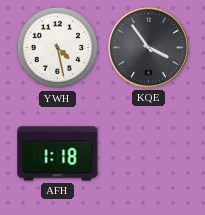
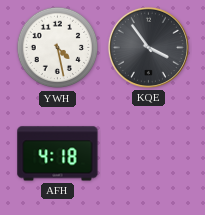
AFH: 1:18 -> 4:18
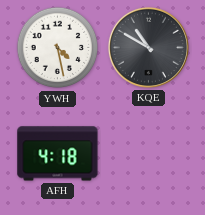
KQE: 3:54 -> 10:50
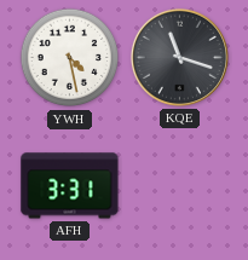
KQE: 10:50 -> 11:18
AFH: 4:18 -> 3:31
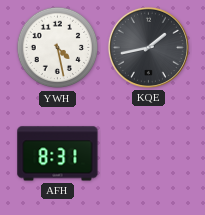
KQE: 11:18 -> 1:43
AFH: 3:31 -> 8:31
